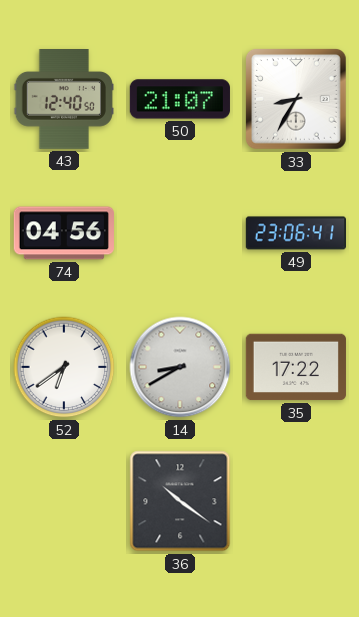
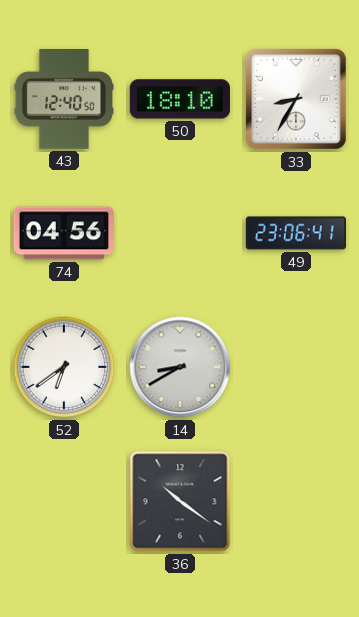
50: 21:07 -> 18:10
35: 17:22 -> none
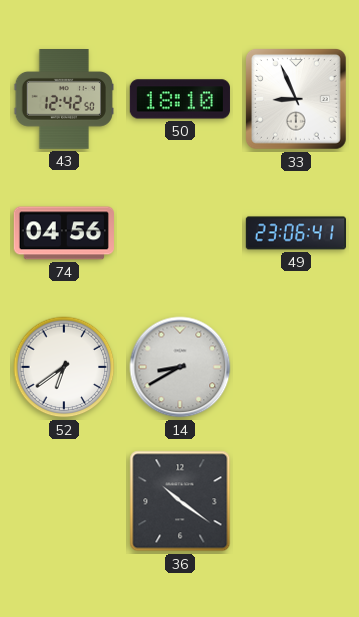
43: 12:40 -> 12:42
33: 8:35 -> 8:56
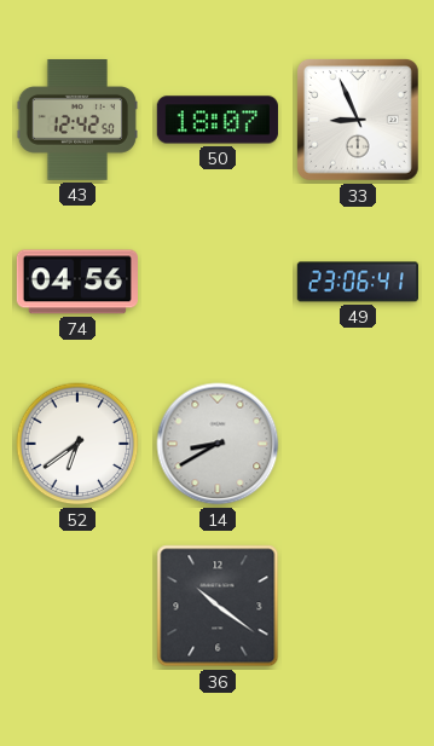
50: 18:10 -> 18:07
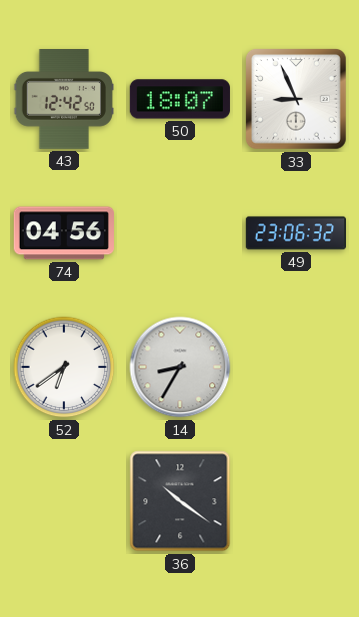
49: 23:06:41 -> 23:06:32
14: 8:40 -> 8:35
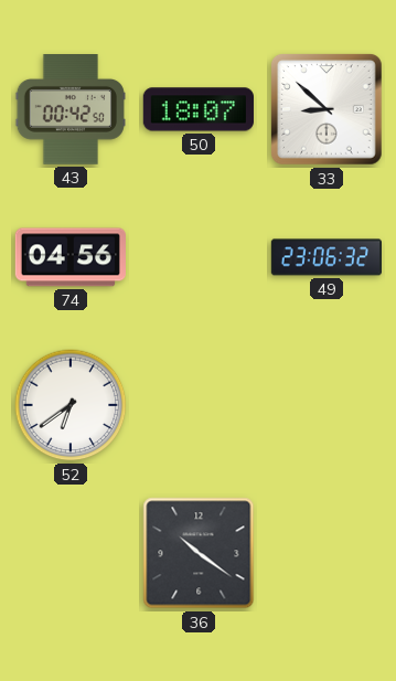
43: 12:42 -> 00:42
33: 8:56 -> 8:52
14: 8:35 -> none
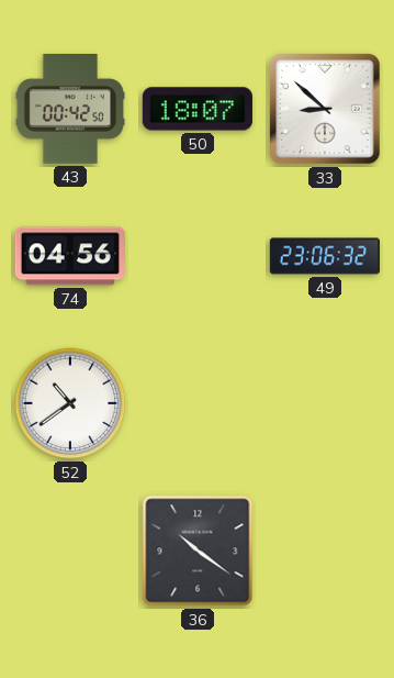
52: 6:39 -> 10:39
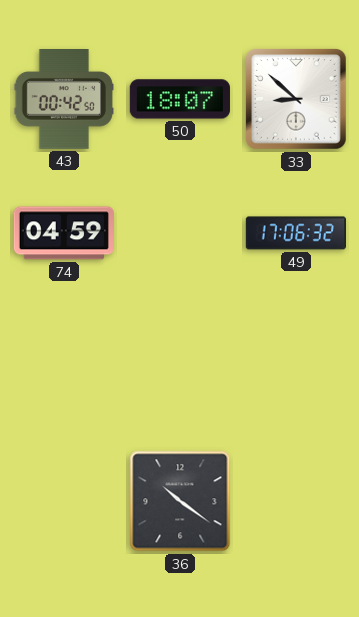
74: 04:56 -> 04:59
49: 23:06 -> 17:06
52: 10:39 -> none
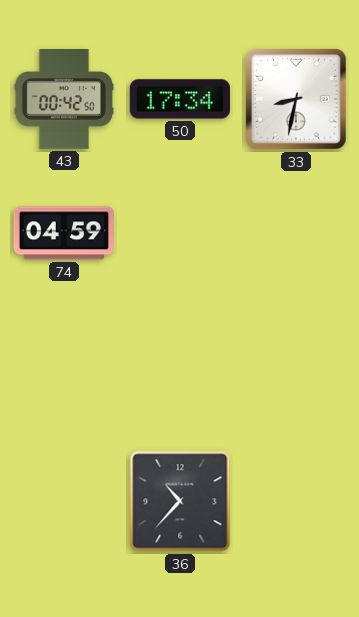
50: 18:07 -> 17:34
33: 8:52 -> 8:32
49: 17:06 -> none
36: 10:21 -> 10:37
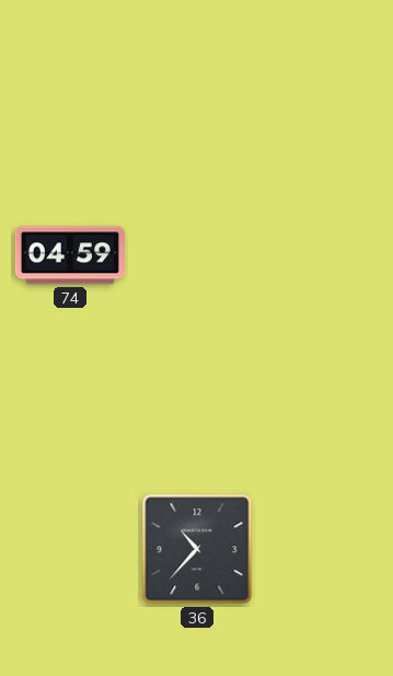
43: 00:42 -> none
50: 17:34 -> none
33: 8:32 -> none
